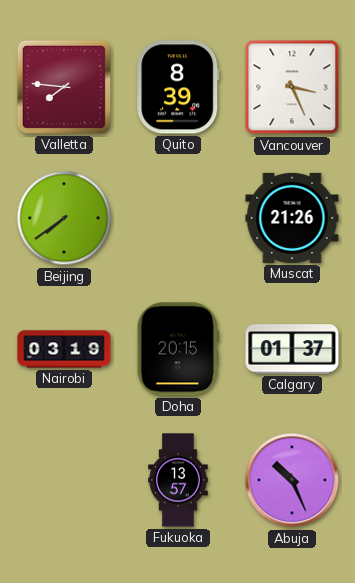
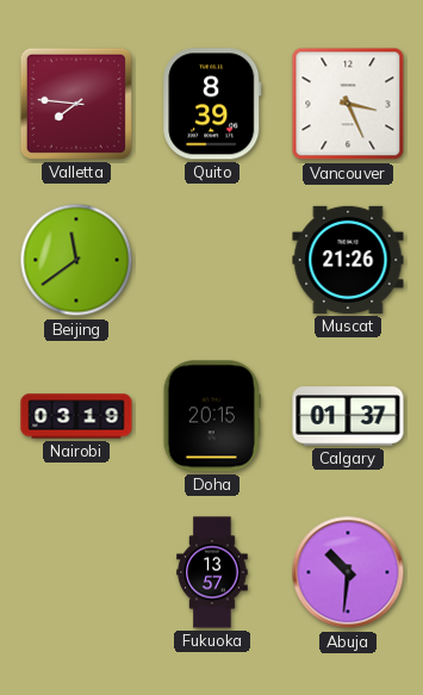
Beijing: 7:39 -> 11:39
Abuja: 10:26 -> 10:31
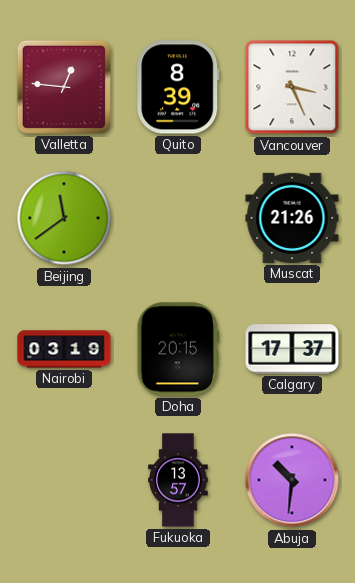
Valletta: 7:46 -> 12:46
Calgary: 01:37 -> 17:37
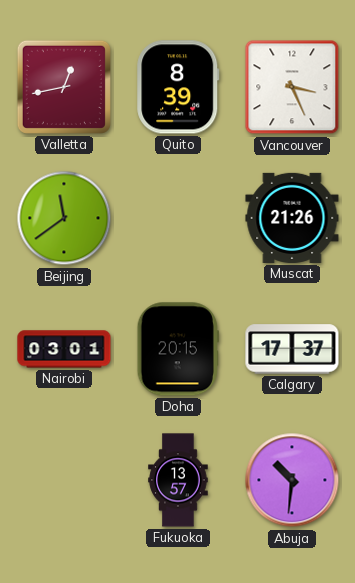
Valletta: 12:46 -> 12:43
Nairobi: 03:19 -> 03:01
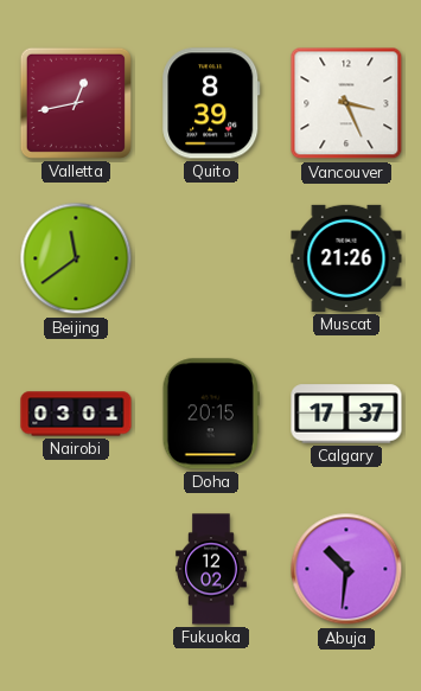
Fukuoka: 13:57 -> 12:02
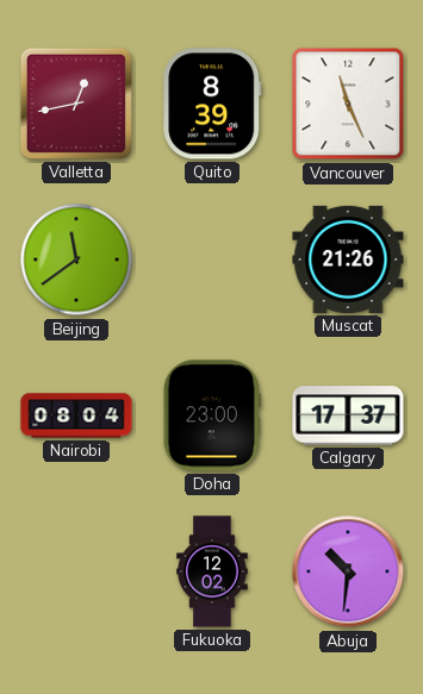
Vancouver: 3:26 -> 11:26
Nairobi: 03:01 -> 08:04
Doha: 20:15 -> 23:00
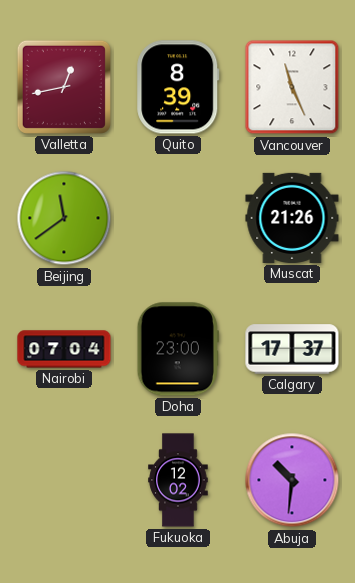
Nairobi: 08:04 -> 07:04
